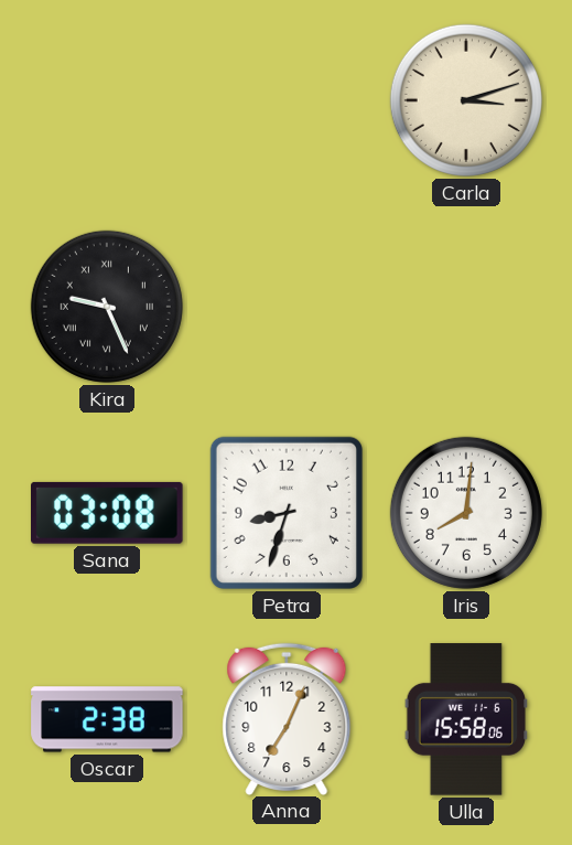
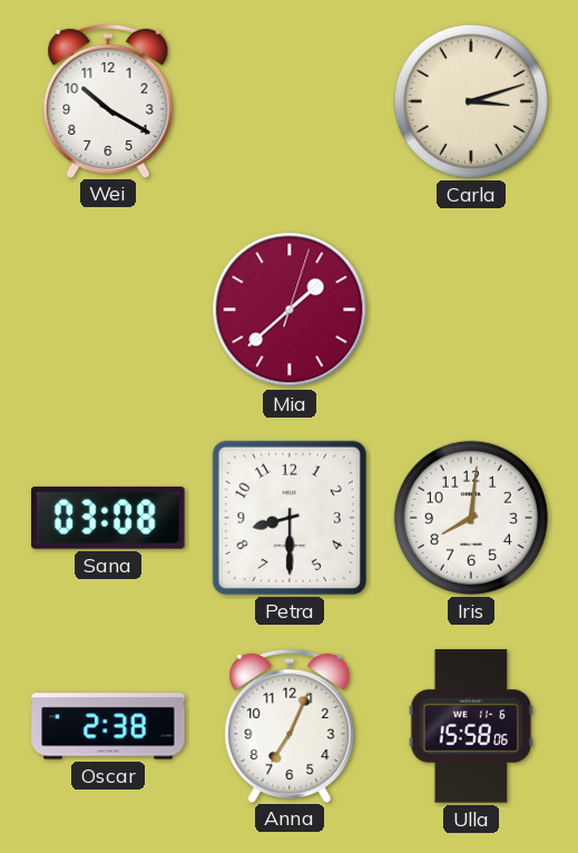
Wei: none -> 10:20
Kira: 9:26 -> none
Mia: none -> 1:38
Petra: 8:33 -> 8:30
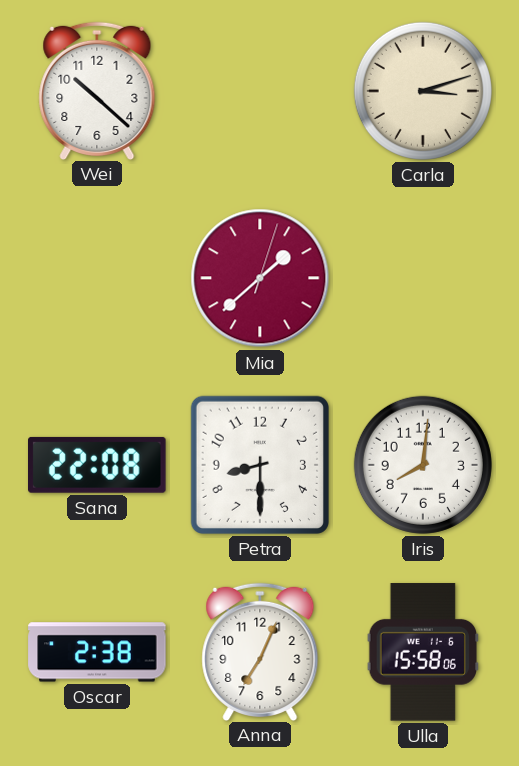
Wei: 10:20 -> 10:22
Sana: 03:08 -> 22:08
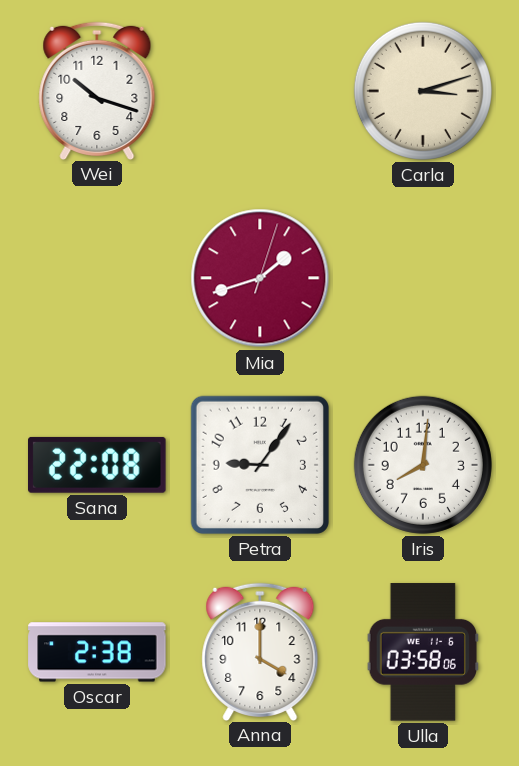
Wei: 10:22 -> 10:18
Mia: 1:38 -> 1:42
Petra: 8:30 -> 9:06
Anna: 7:04 -> 4:00
Ulla: 15:58 -> 03:58
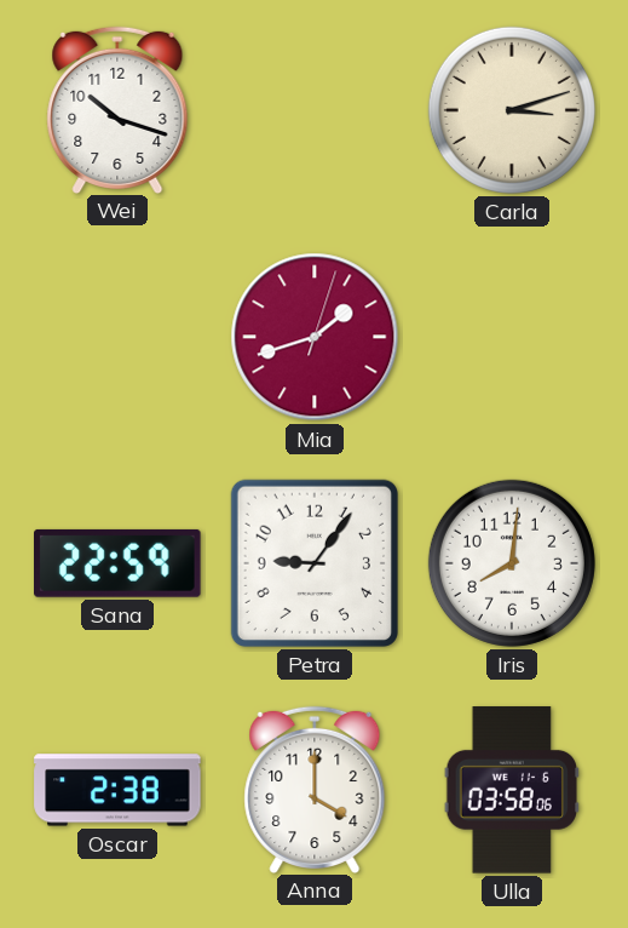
Sana: 22:08 -> 22:59
